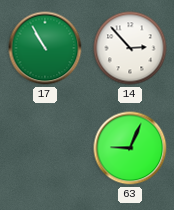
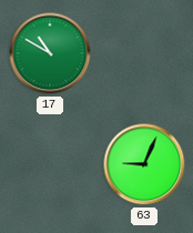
17: 10:55 -> 10:50
14: 2:53 -> none
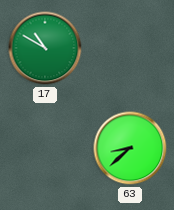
63: 9:04 -> 8:38
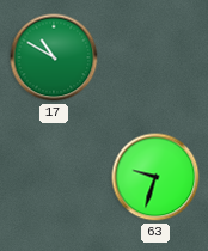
63: 8:38 -> 9:33
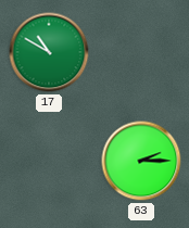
63: 9:33 -> 2:15
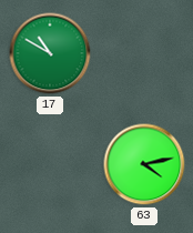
63: 2:15 -> 4:13
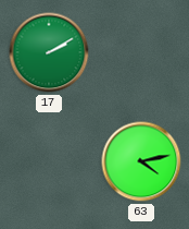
17: 10:50 -> 2:10
